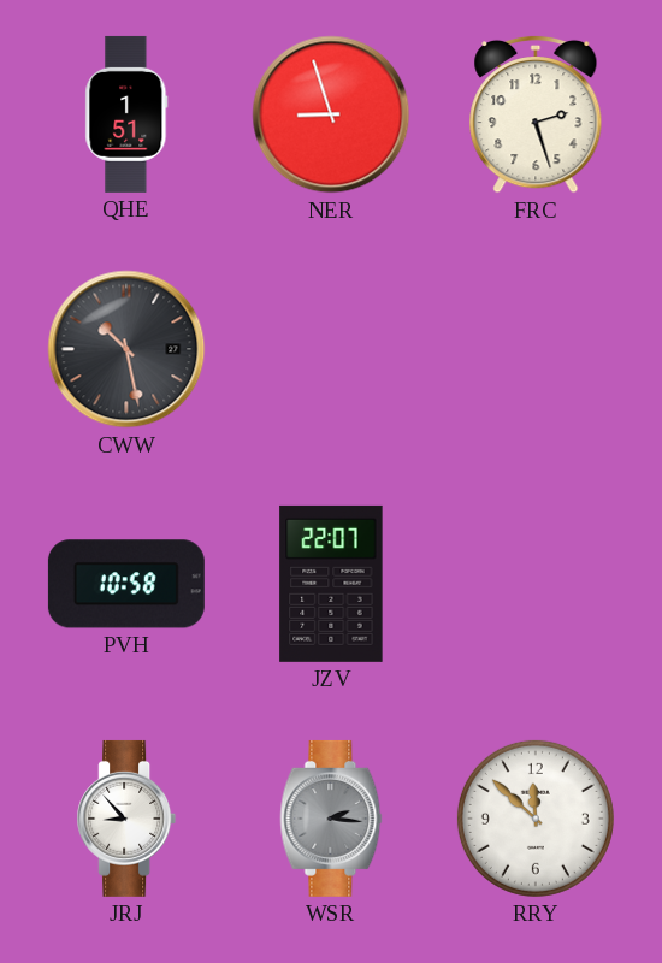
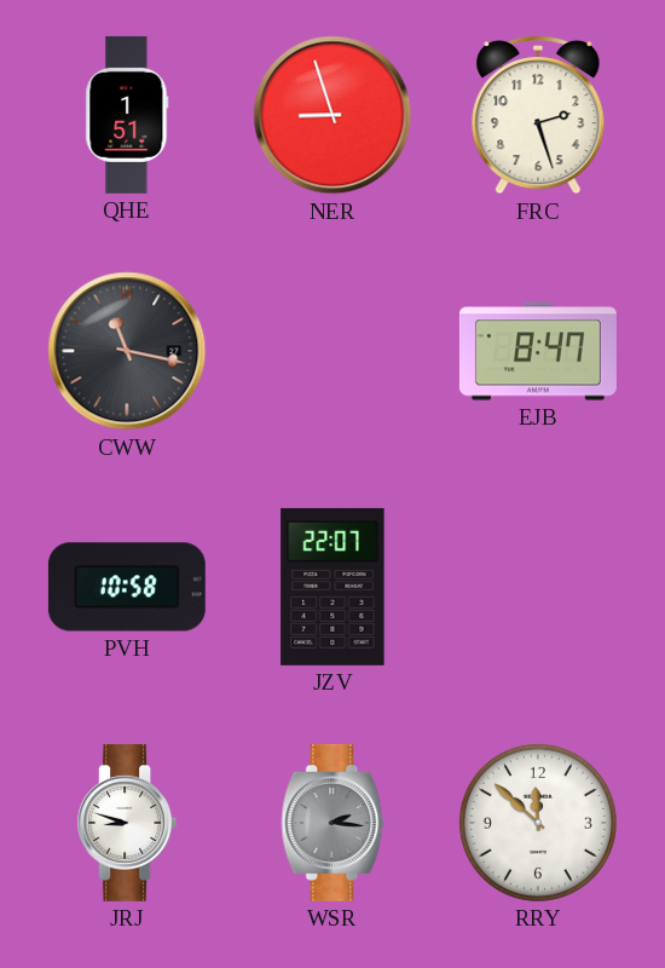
CWW: 10:28 -> 11:17
EJB: none -> 8:47
JRJ: 8:53 -> 8:48
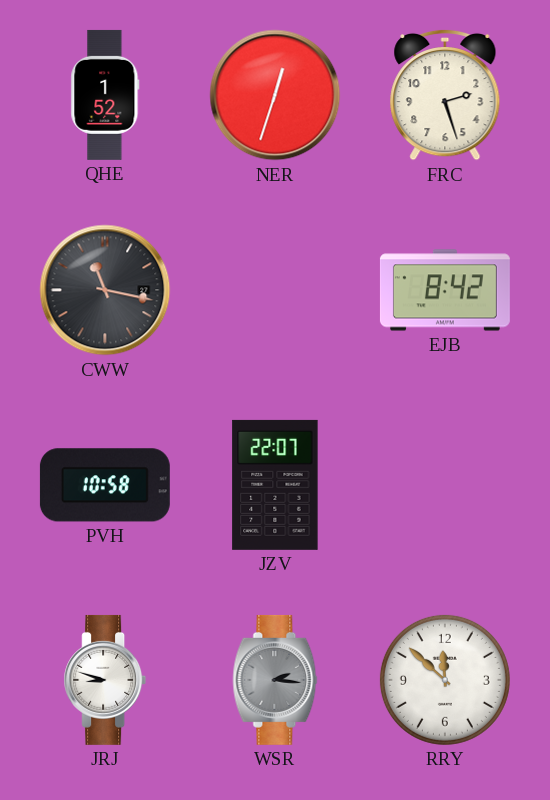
QHE: 1:51 -> 1:52
NER: 8:57 -> 12:33
EJB: 8:47 -> 8:42
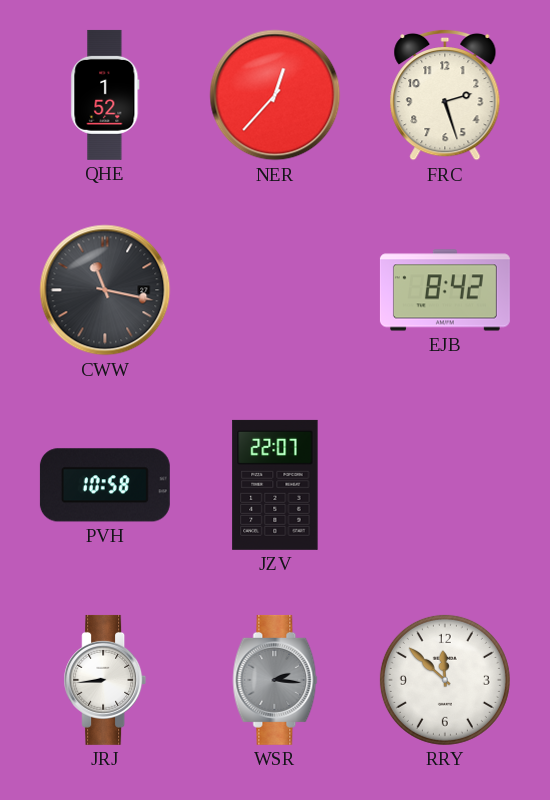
NER: 12:33 -> 12:37
JRJ: 8:48 -> 8:44
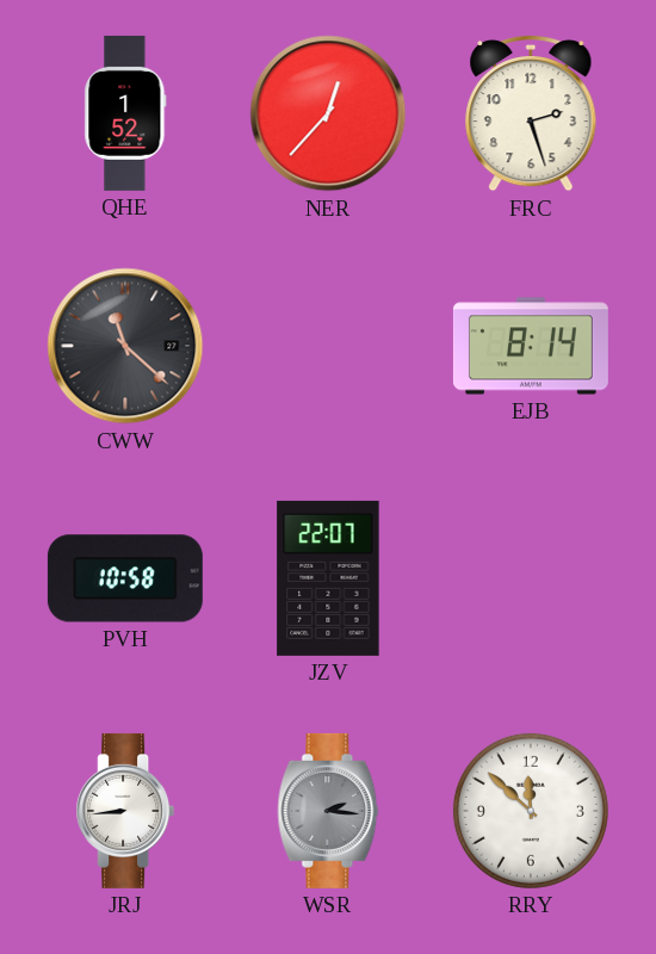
CWW: 11:17 -> 11:22
EJB: 8:42 -> 8:14
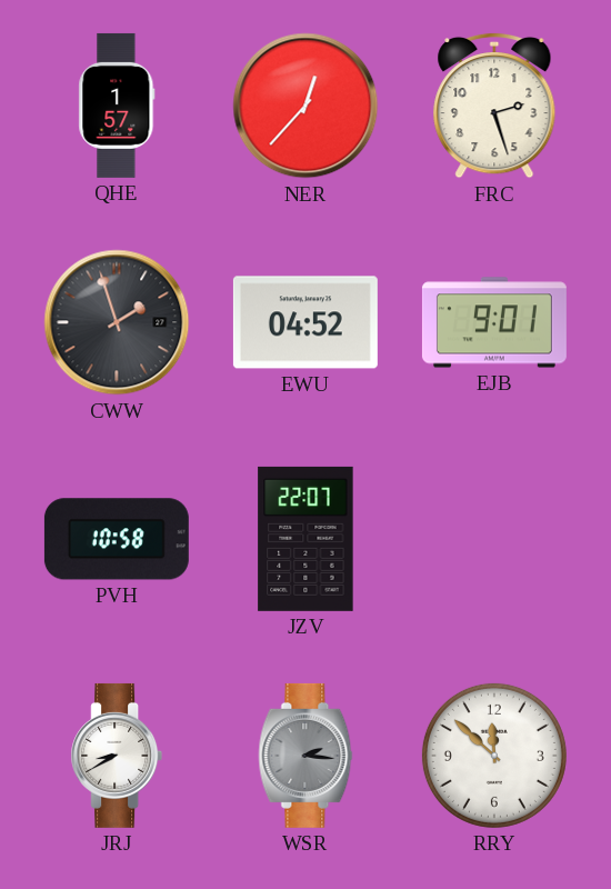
QHE: 1:52 -> 1:57
CWW: 11:22 -> 1:57
EWU: none -> 04:52
EJB: 8:14 -> 9:01
JRJ: 8:44 -> 8:40
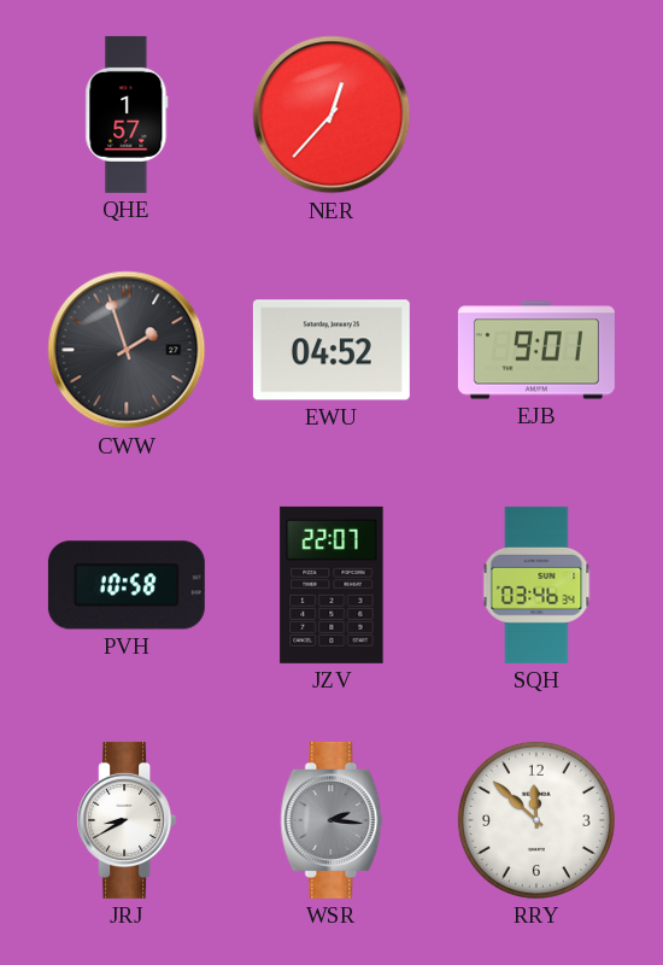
FRC: 2:27 -> none
SQH: none -> 03:46
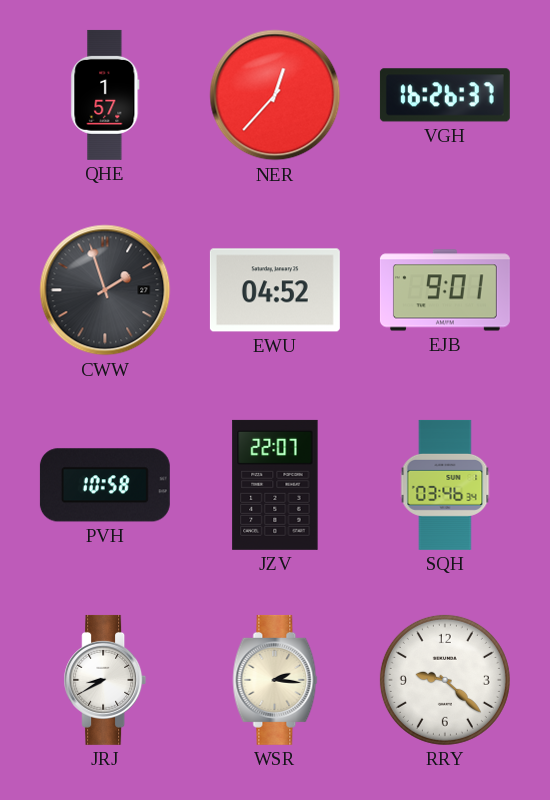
VGH: none -> 16:26
WSR dial: grey -> cream
RRY: 11:52 -> 9:22
